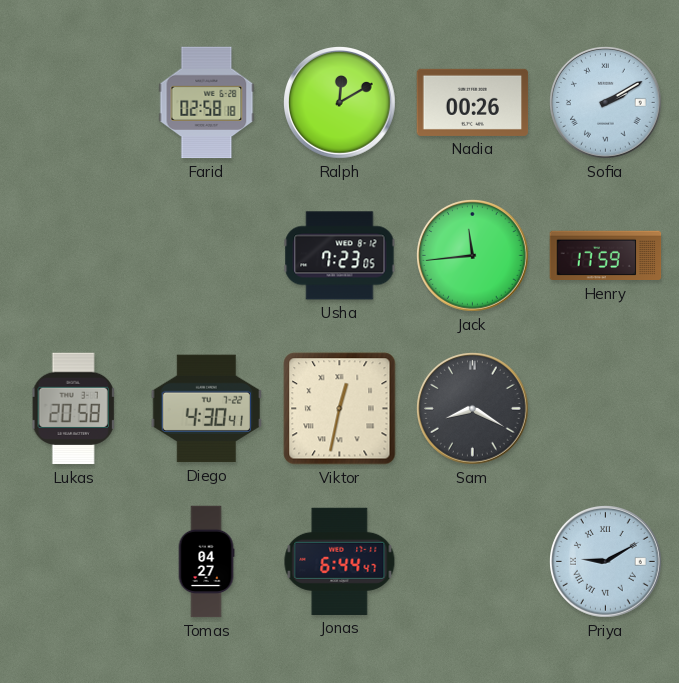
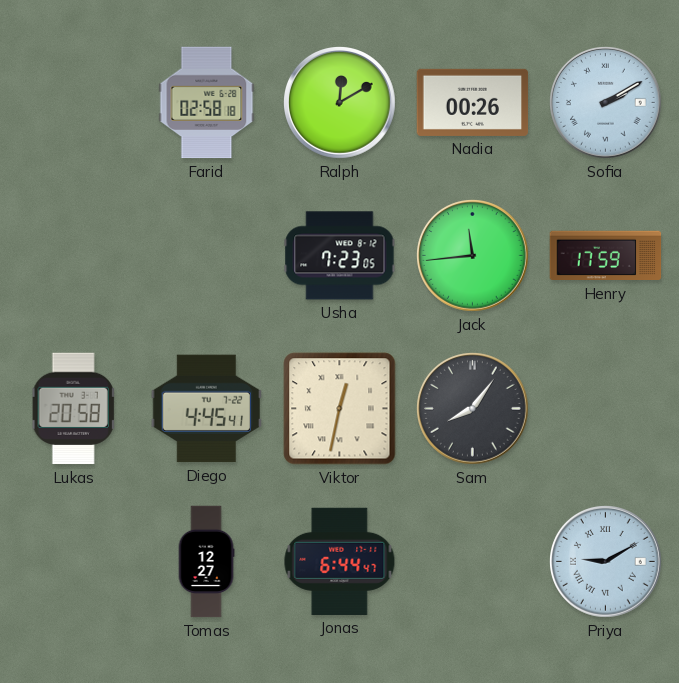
Diego: 4:30 -> 4:45
Sam: 8:20 -> 8:06
Tomas: 04:27 -> 12:27
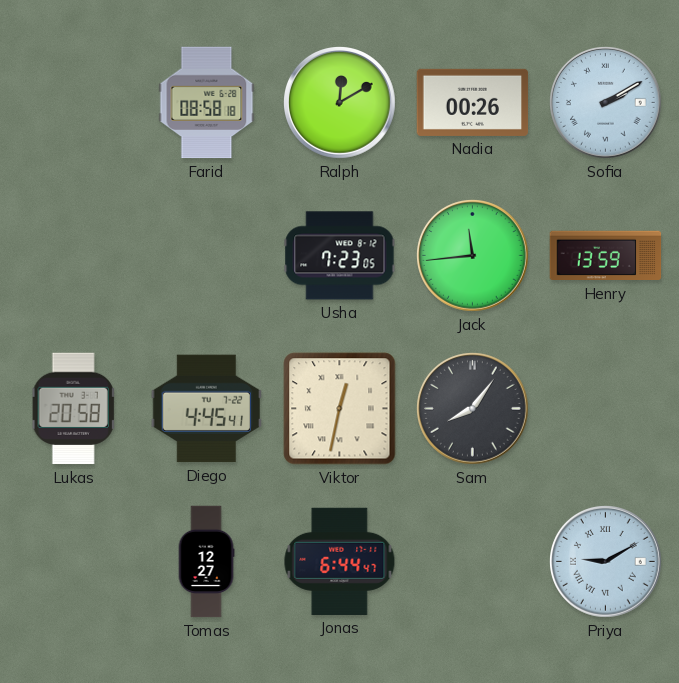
Farid: 02:58 -> 08:58
Henry: 17:59 -> 13:59
